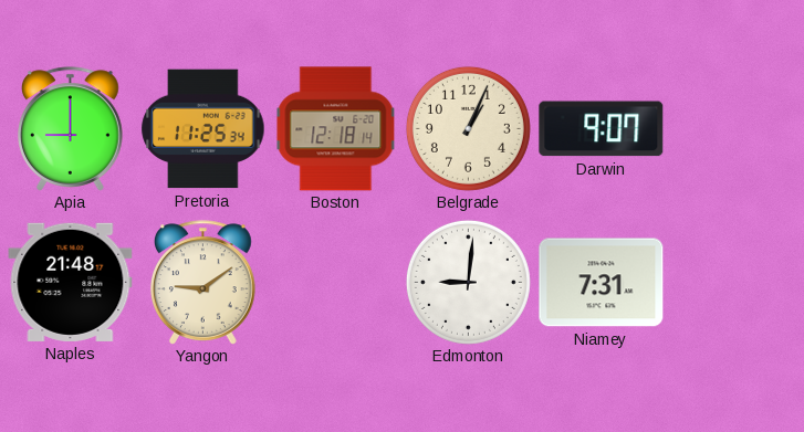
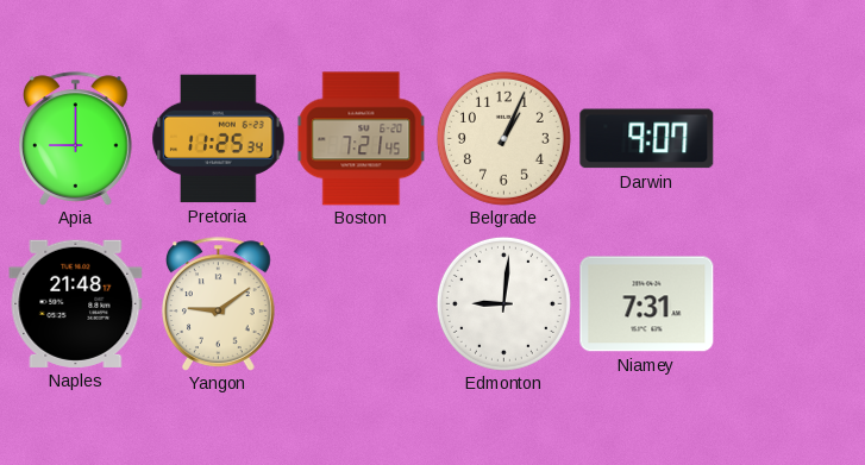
Boston: 12:18 -> 7:21
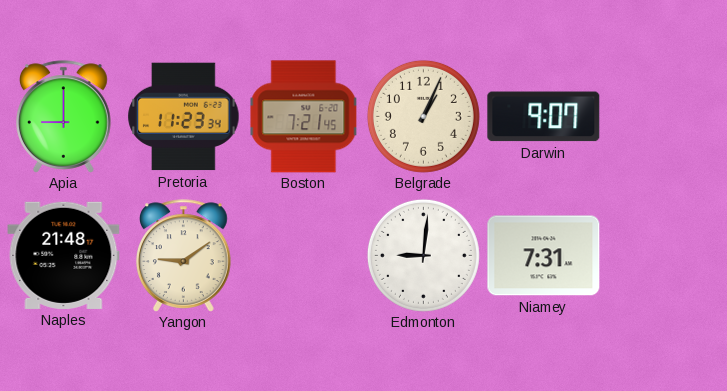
Pretoria: 11:25 -> 11:23
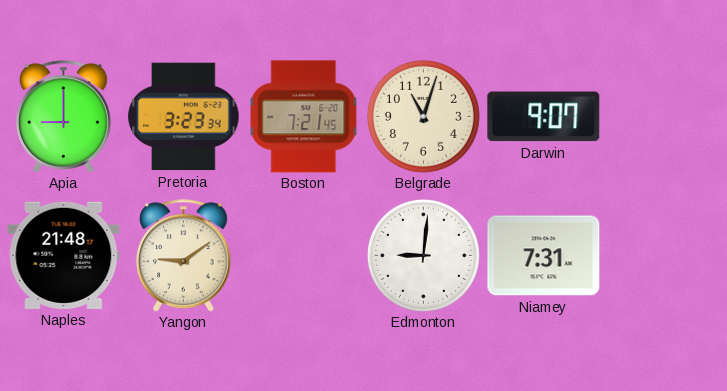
Pretoria: 11:23 -> 3:23
Belgrade: 1:04 -> 11:03
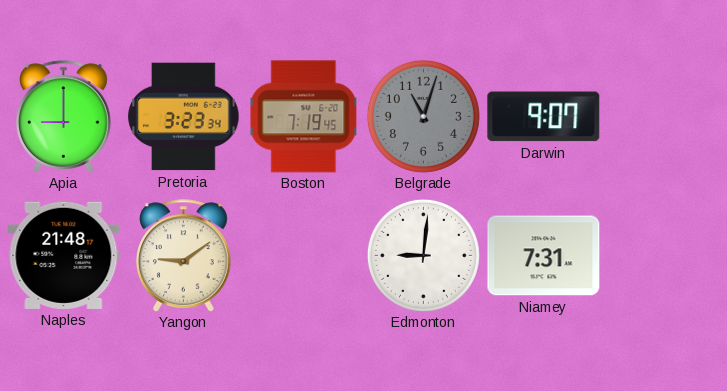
Boston: 7:21 -> 7:19
Belgrade dial: cream -> grey
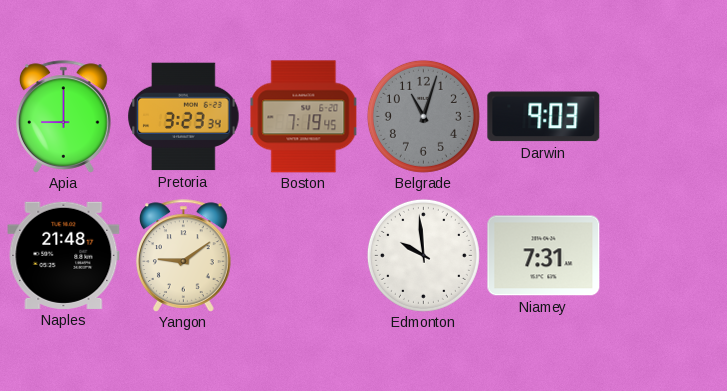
Darwin: 9:07 -> 9:03
Edmonton: 9:01 -> 9:59
